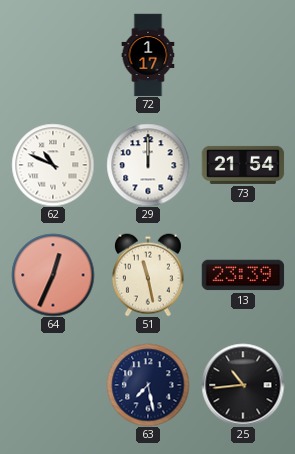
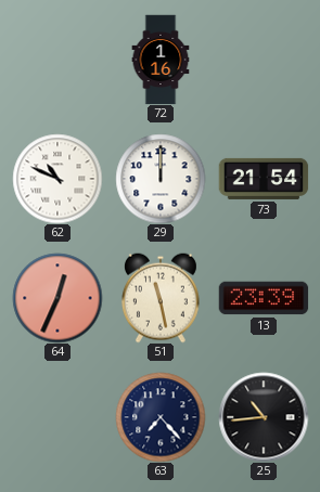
72: 1:17 -> 1:16
63: 7:28 -> 7:23
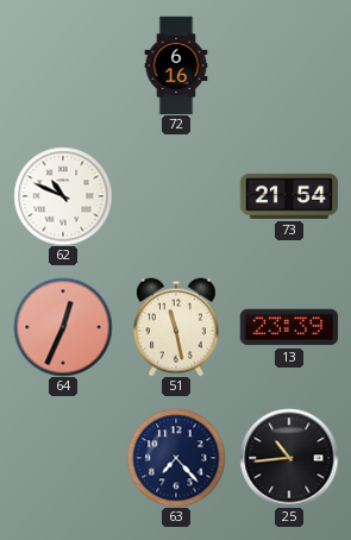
72: 1:16 -> 6:16
29: 12:00 -> none
